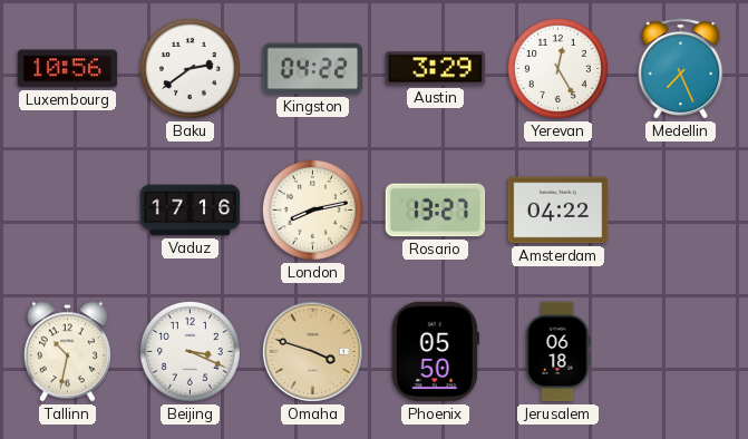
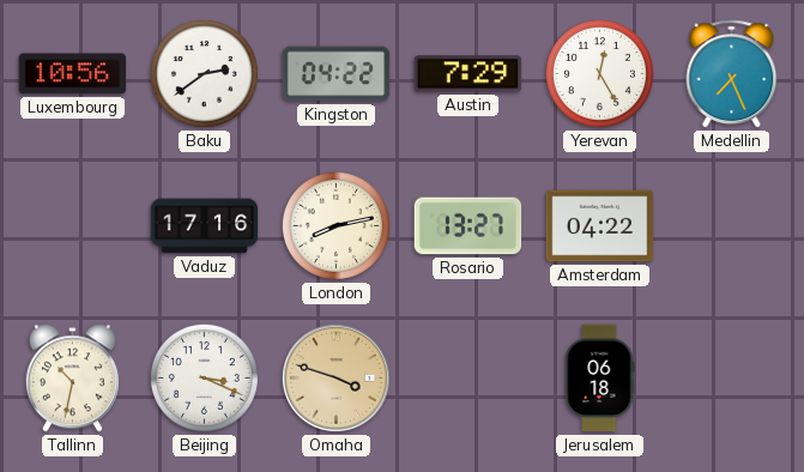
Austin: 3:29 -> 7:29
Phoenix: 05:50 -> none
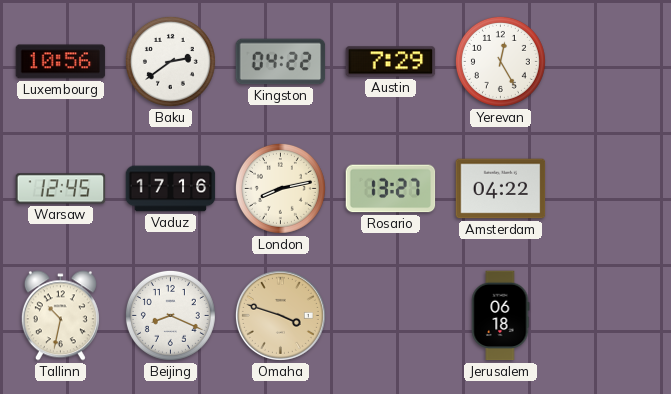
Medellin: 7:26 -> none
Warsaw: none -> 12:45
Beijing: 3:19 -> 8:19
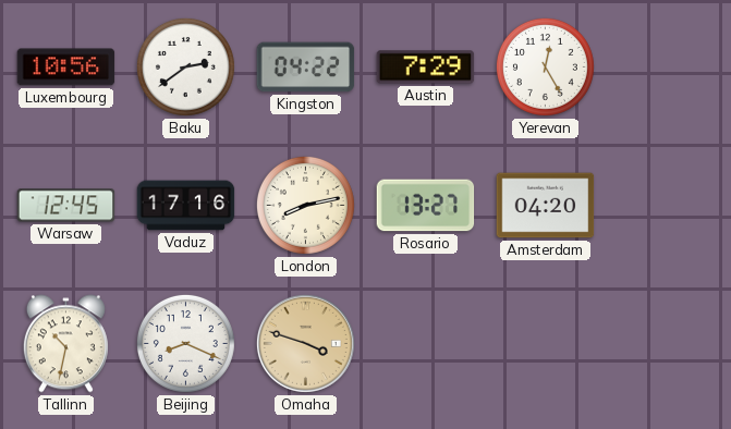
Amsterdam: 04:22 -> 04:20
Jerusalem: 06:18 -> none
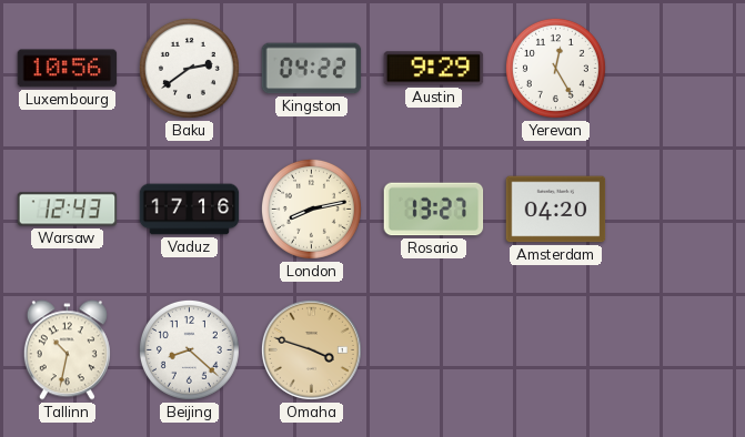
Austin: 7:29 -> 9:29
Warsaw: 12:45 -> 12:43
Beijing: 8:19 -> 8:22
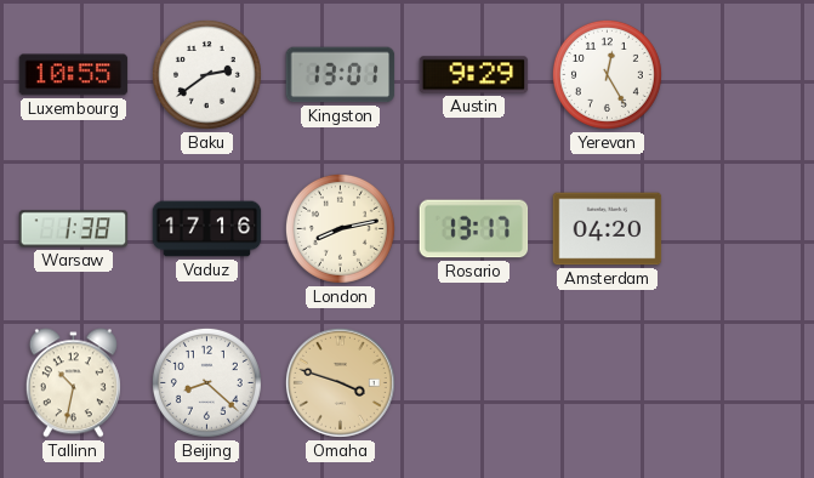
Luxembourg: 10:56 -> 10:55
Kingston: 04:22 -> 13:01
Warsaw: 12:43 -> 1:38
Rosario: 13:27 -> 13:17
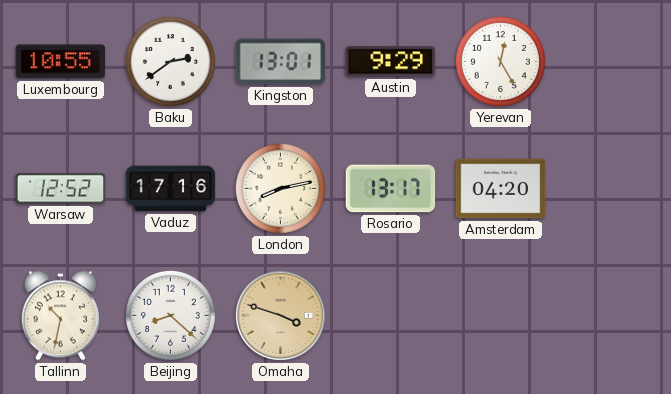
Warsaw: 1:38 -> 12:52
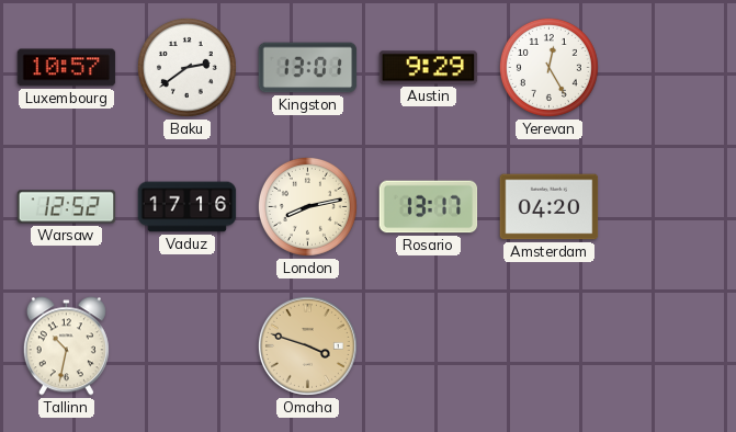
Luxembourg: 10:55 -> 10:57
Beijing: 8:22 -> none
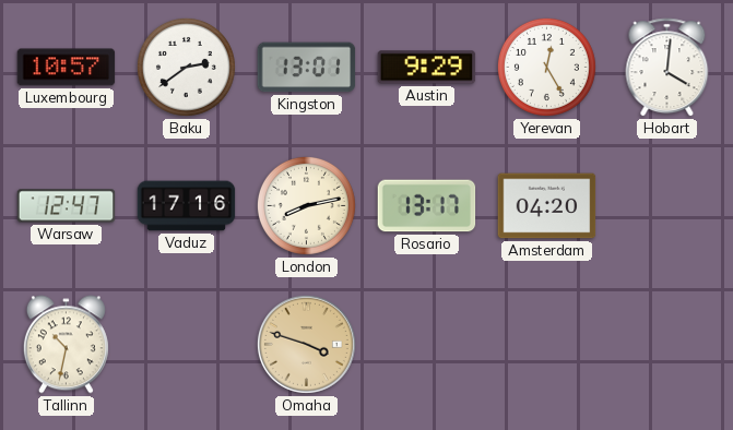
Hobart: none -> 4:01
Warsaw: 12:52 -> 12:47
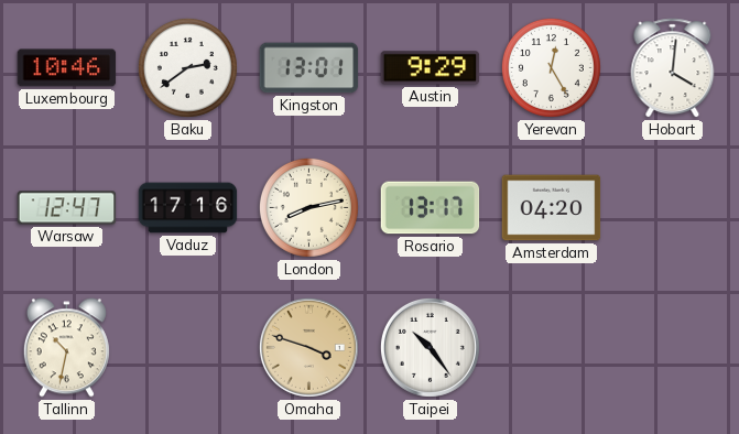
Luxembourg: 10:57 -> 10:46
Taipei: none -> 10:24
